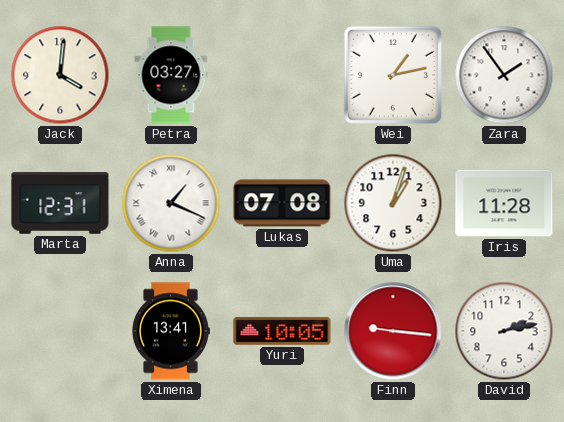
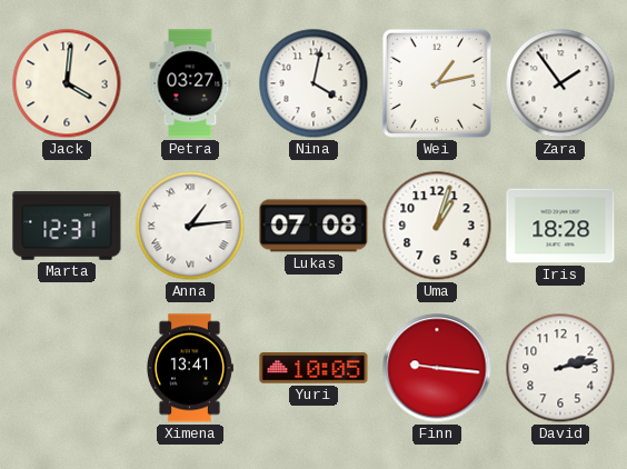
Nina: none -> 4:02
Anna: 1:19 -> 1:14
Iris: 11:28 -> 18:28
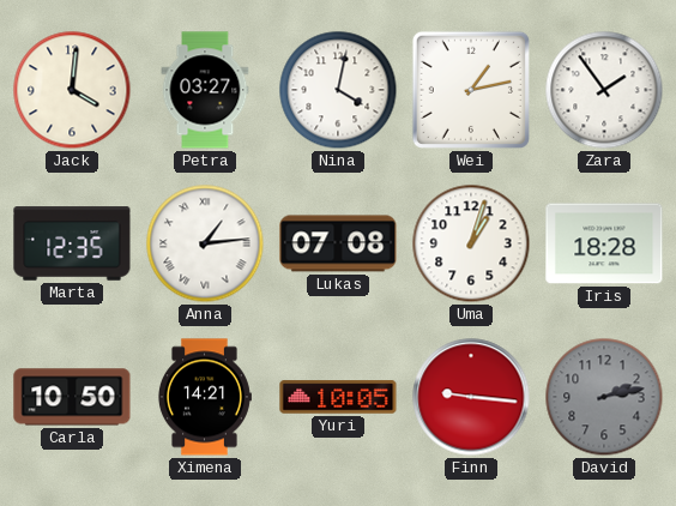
Marta: 12:31 -> 12:35
Carla: none -> 10:50
Ximena: 13:41 -> 14:21
David dial: white -> grey
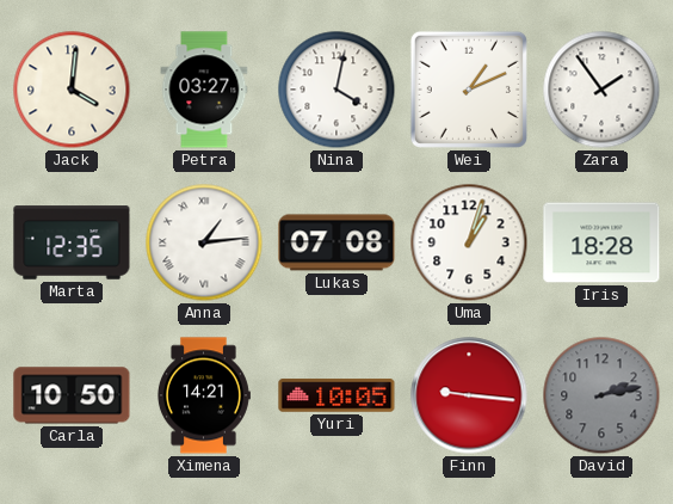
Wei: 1:13 -> 1:11
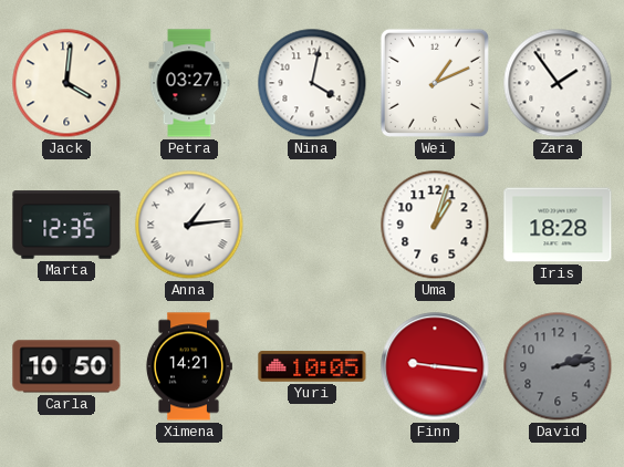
Lukas: 07:08 -> none
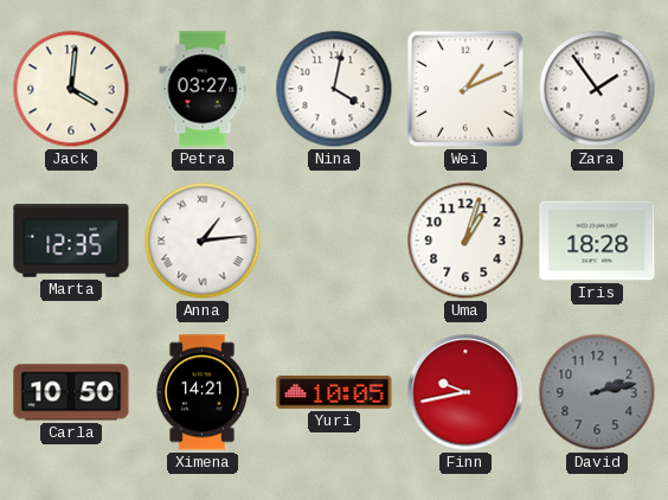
Finn: 9:16 -> 9:43
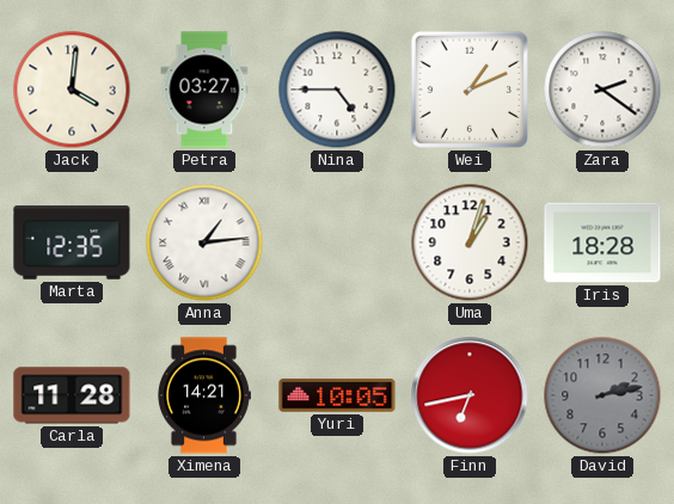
Nina: 4:02 -> 4:45
Zara: 1:54 -> 2:21
Carla: 10:50 -> 11:28
Finn: 9:43 -> 6:43
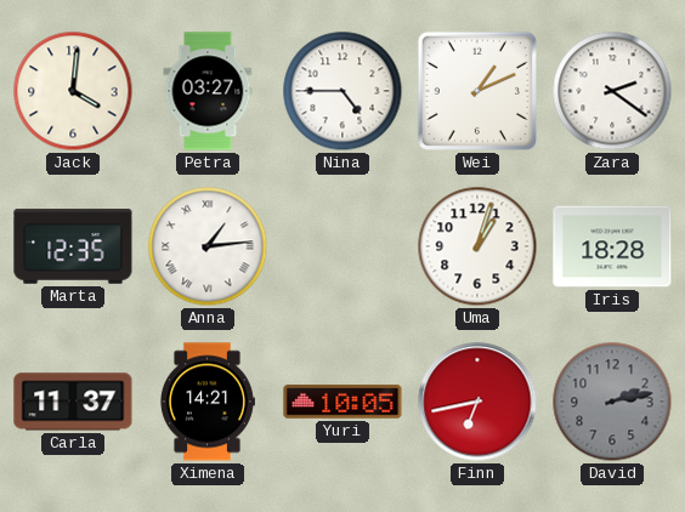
Carla: 11:28 -> 11:37
